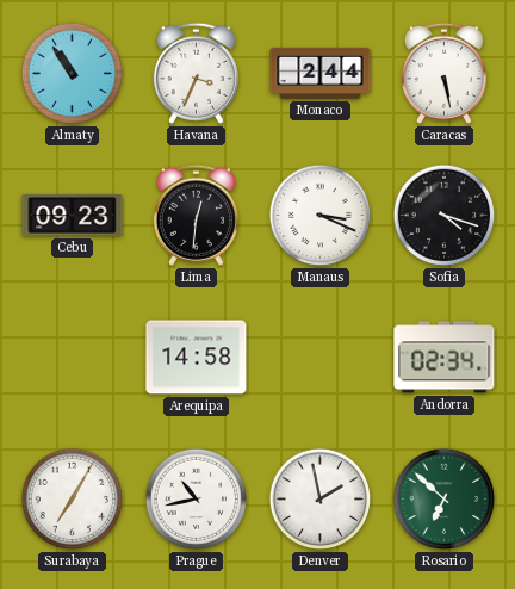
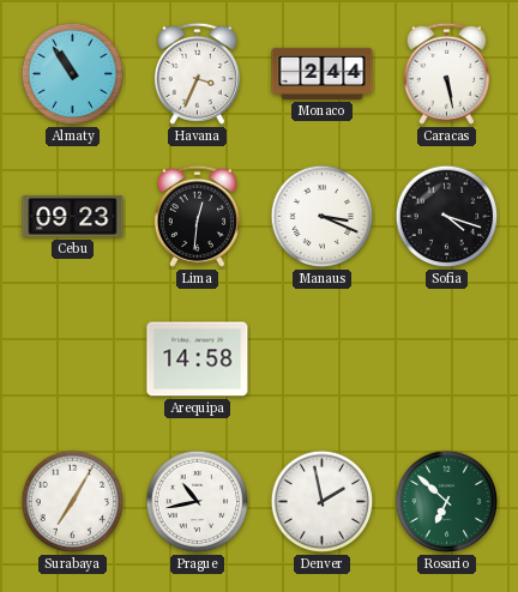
Andorra: 02:34 -> none
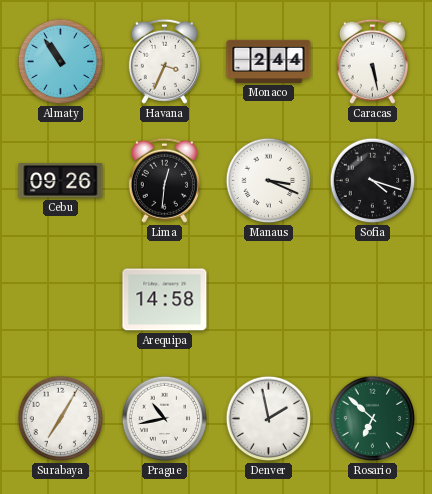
Cebu: 09:23 -> 09:26
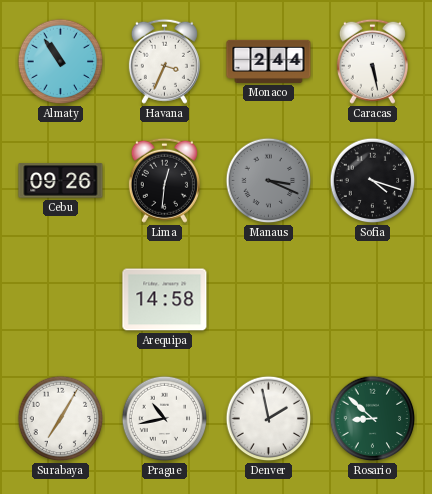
Manaus dial: white -> grey
Rosario: 6:52 -> 8:52
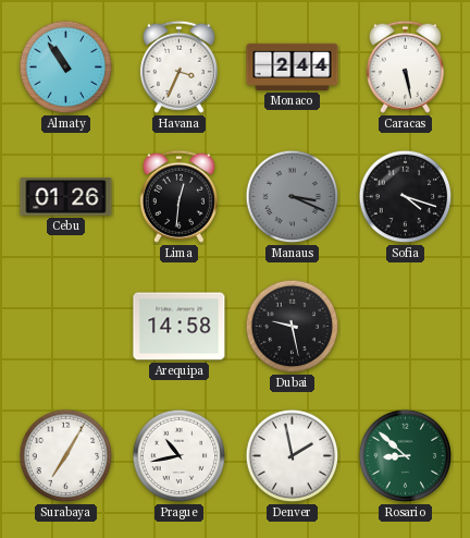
Cebu: 09:26 -> 01:26
Dubai: none -> 9:28
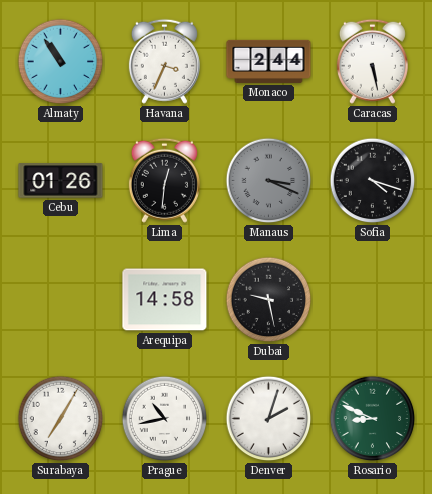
Denver: 1:58 -> 2:03
Rosario: 8:52 -> 8:49
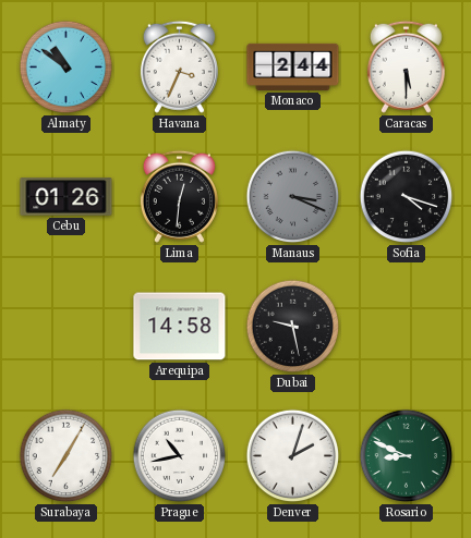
Almaty: 10:54 -> 10:51
Caracas: 5:28 -> 5:30
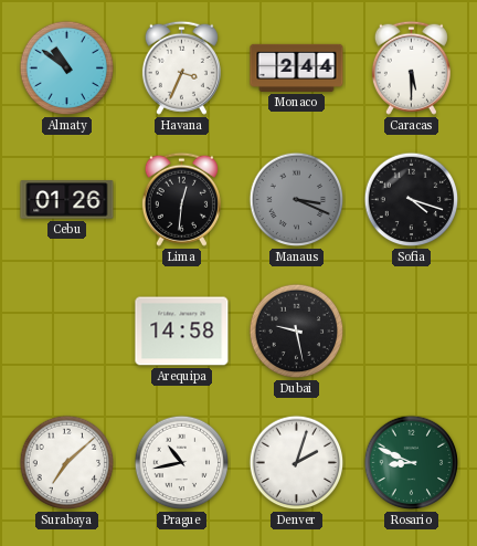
Surabaya: 7:05 -> 7:08
